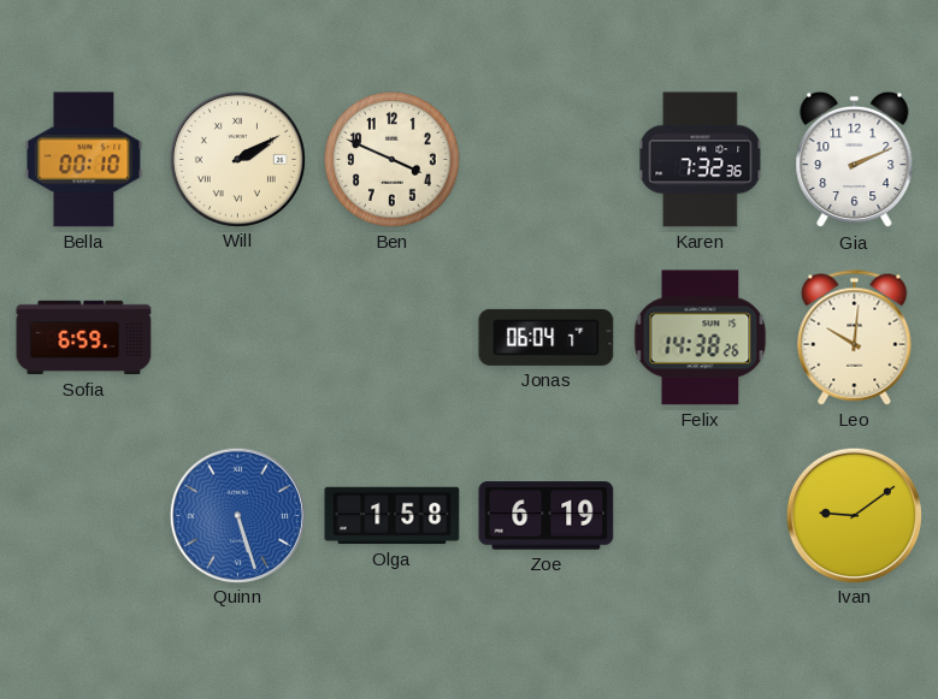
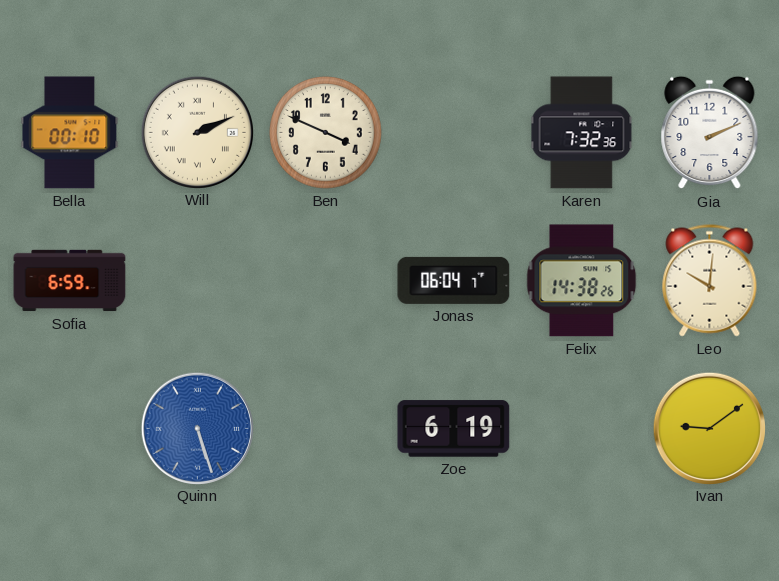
Will: 2:10 -> 2:11
Olga: 1:58 -> none
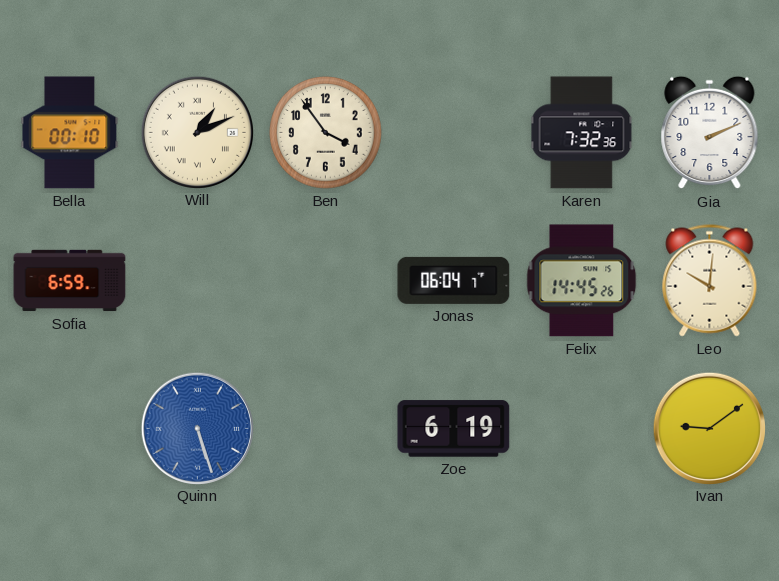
Will: 2:11 -> 1:11
Ben: 3:49 -> 3:54
Felix: 14:38 -> 14:45
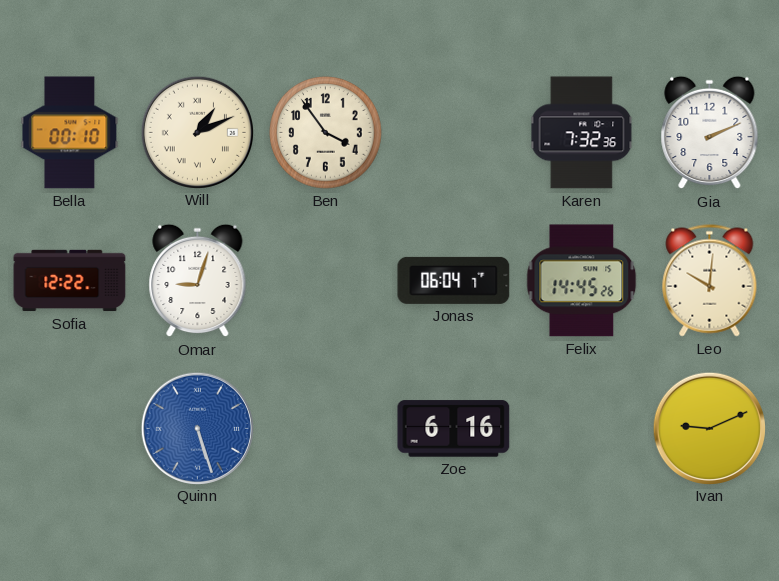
Sofia: 6:59 -> 12:22
Omar: none -> 9:03
Zoe: 6:19 -> 6:16
Ivan: 9:09 -> 9:11
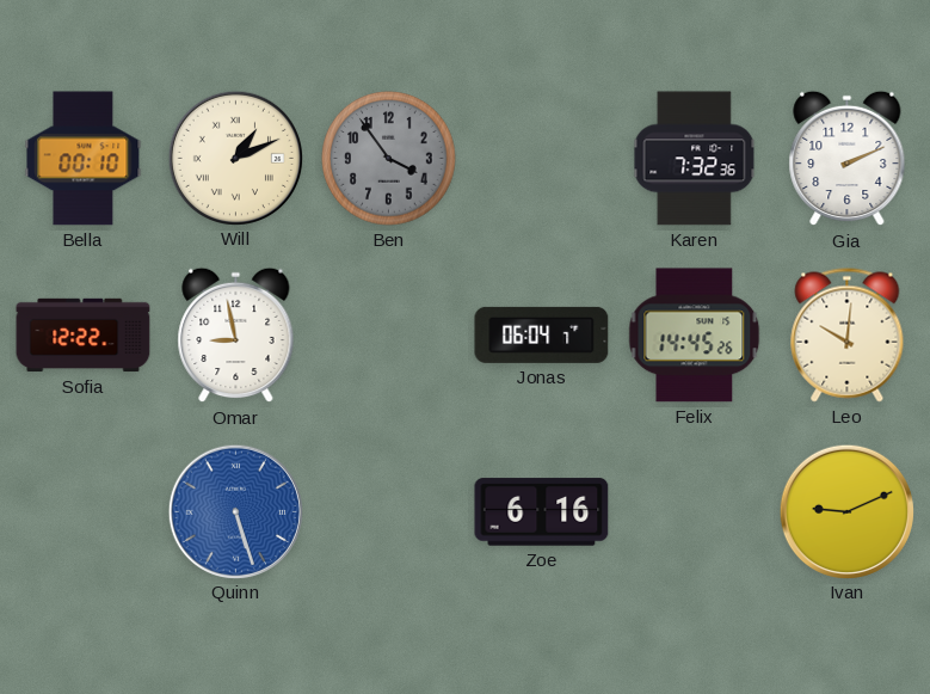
Ben dial: cream -> grey
Omar: 9:03 -> 8:58
